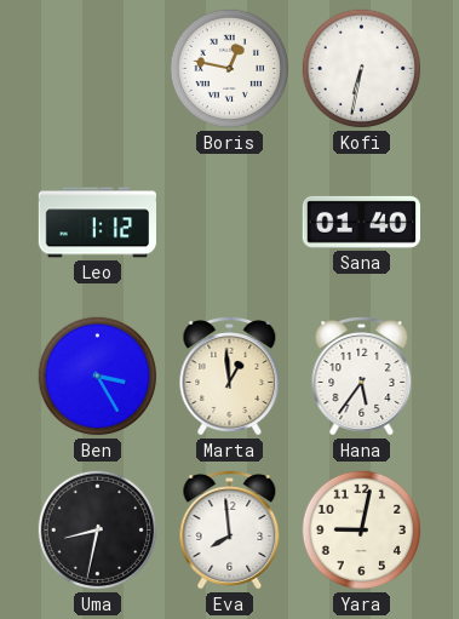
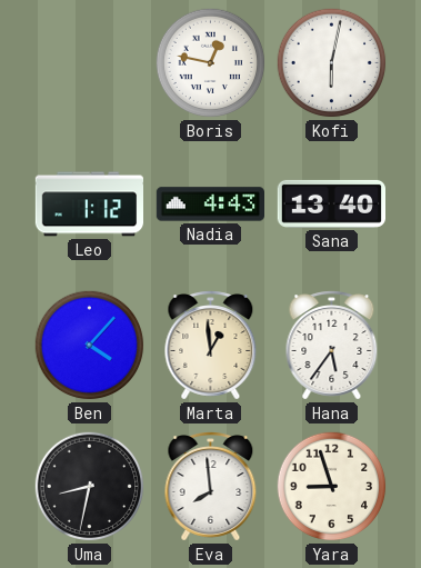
Kofi: 6:32 -> 6:02
Nadia: none -> 4:43
Sana: 01:40 -> 13:40
Ben: 3:25 -> 4:07
Yara: 9:02 -> 8:57
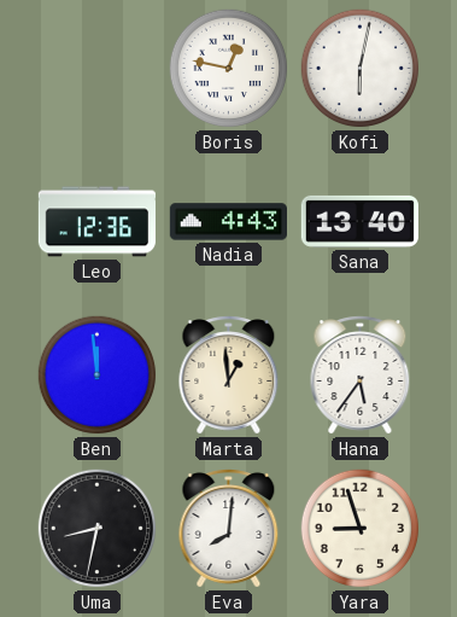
Leo: 1:12 -> 12:36
Ben: 4:07 -> 11:59
Eva: 7:59 -> 8:01
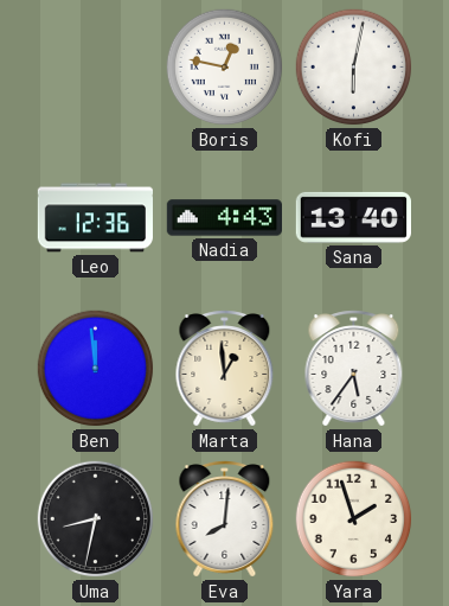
Yara: 8:57 -> 1:57
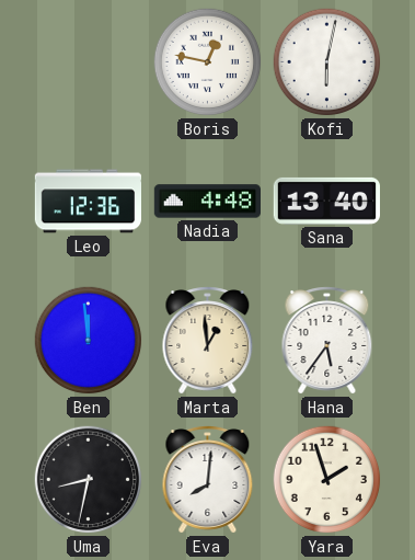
Nadia: 4:43 -> 4:48
